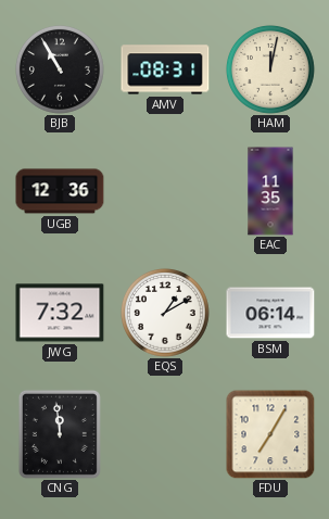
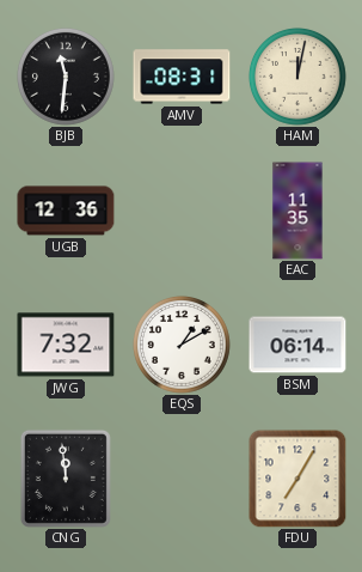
BJB: 10:55 -> 11:31
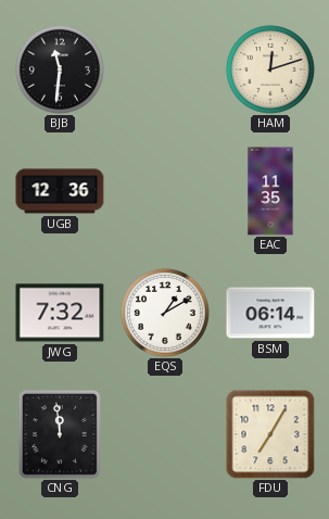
AMV: 08:31 -> none
HAM: 12:02 -> 12:12
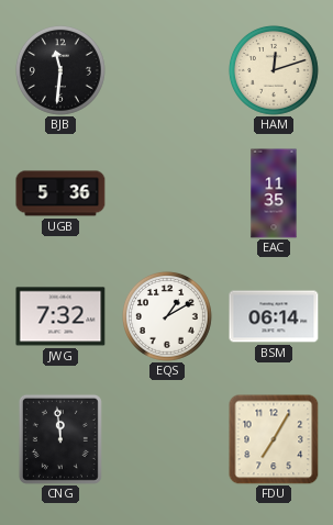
UGB: 12:36 -> 5:36
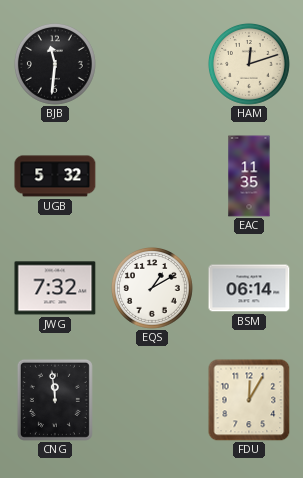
UGB: 5:36 -> 5:32
FDU: 7:05 -> 12:05
